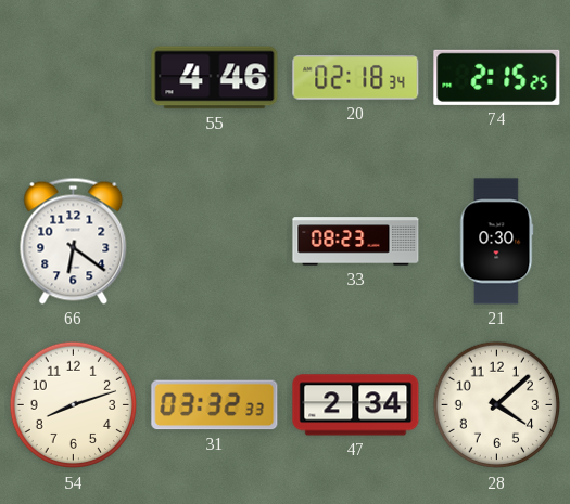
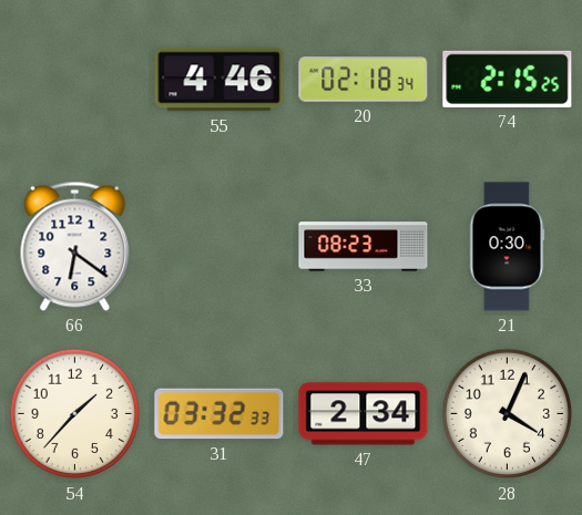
54: 8:12 -> 1:37
28: 4:08 -> 4:04
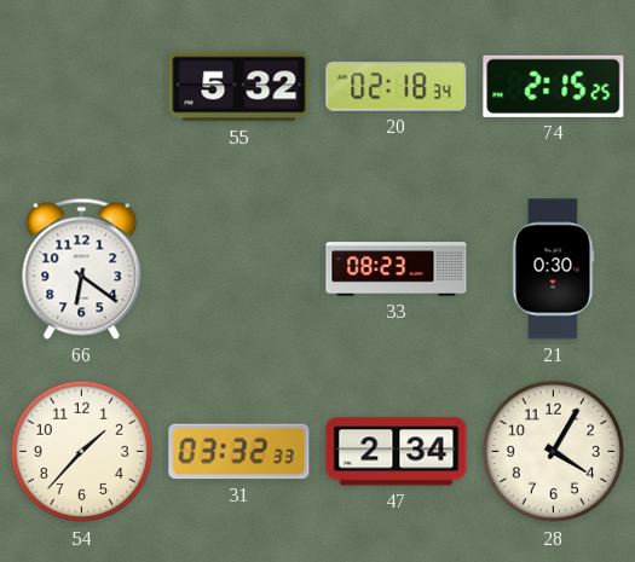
55: 4:46 -> 5:32
28: 4:04 -> 4:05
